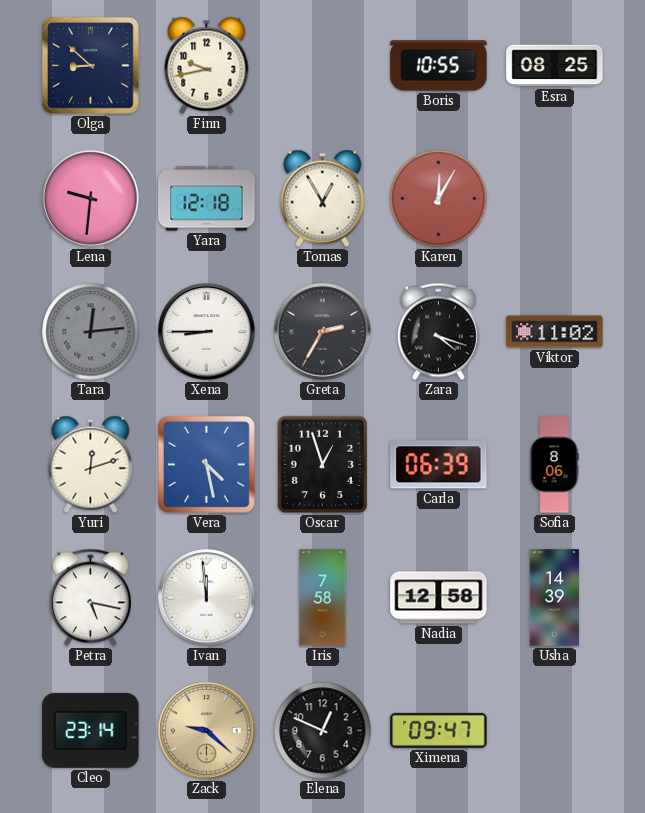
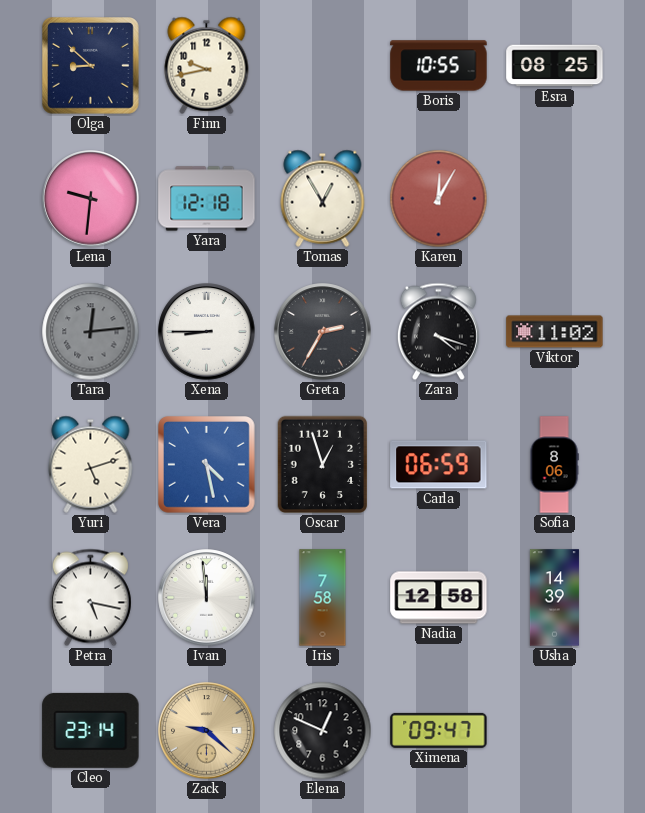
Yuri: 12:12 -> 5:12
Carla: 06:39 -> 06:59
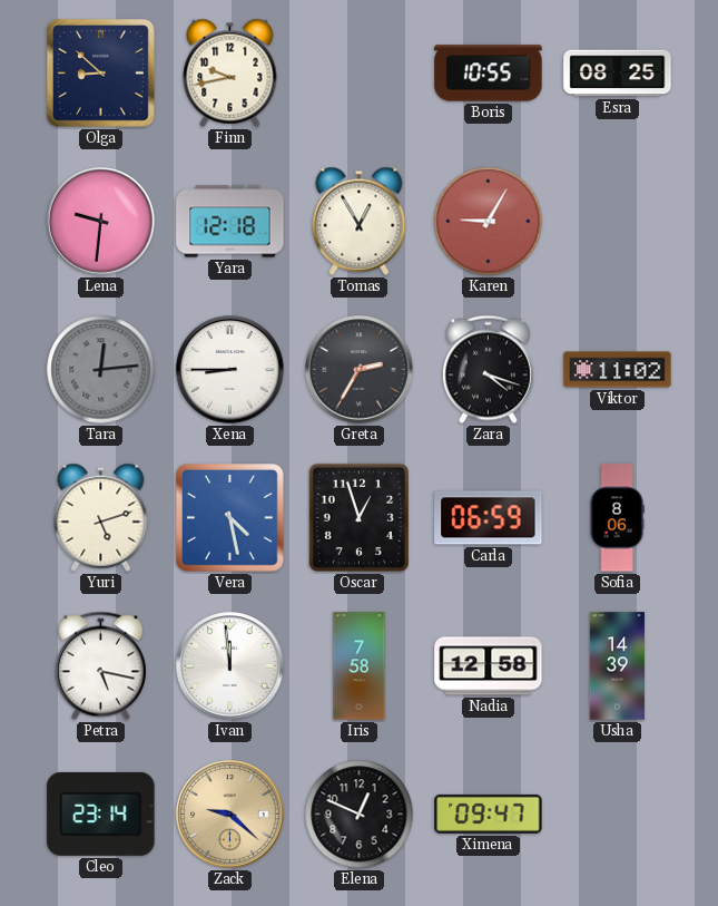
Karen: 12:05 -> 9:05
